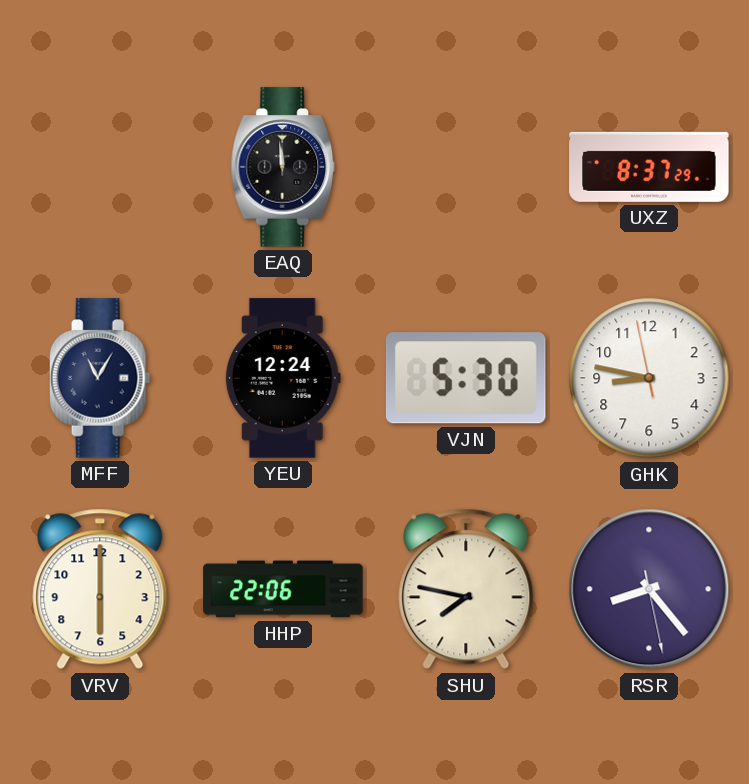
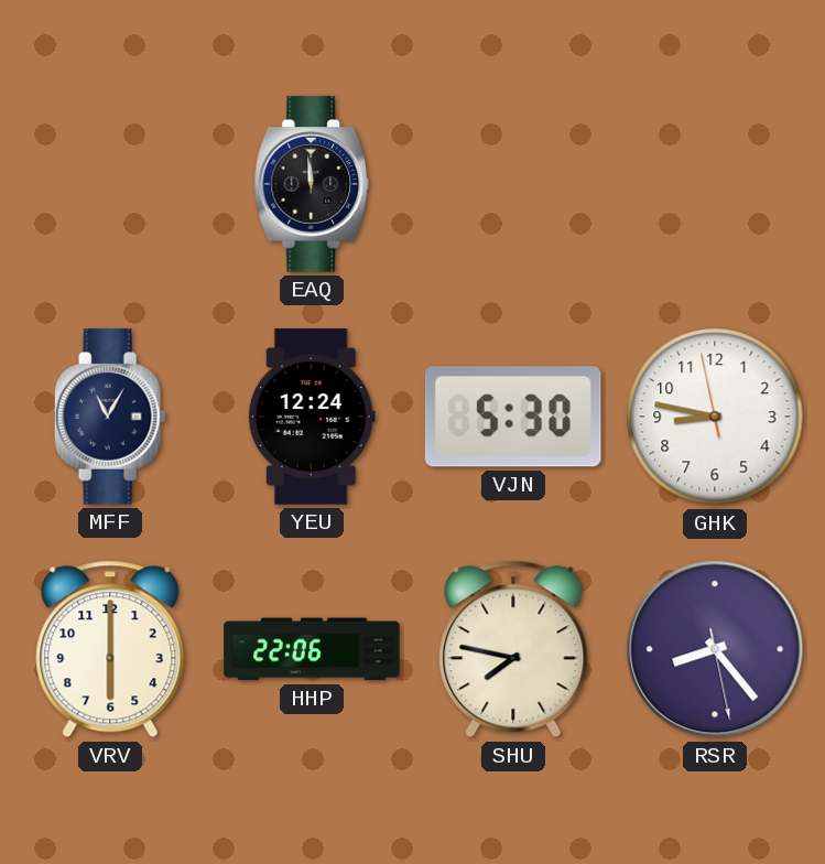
UXZ: 8:37 -> none
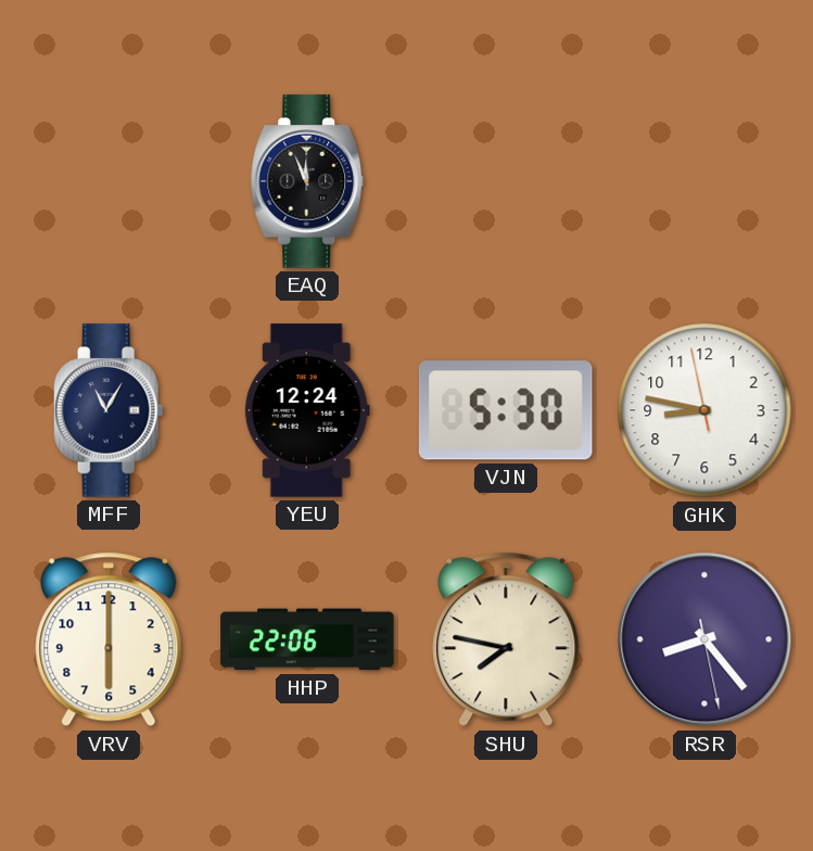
EAQ: 11:59 -> 11:56
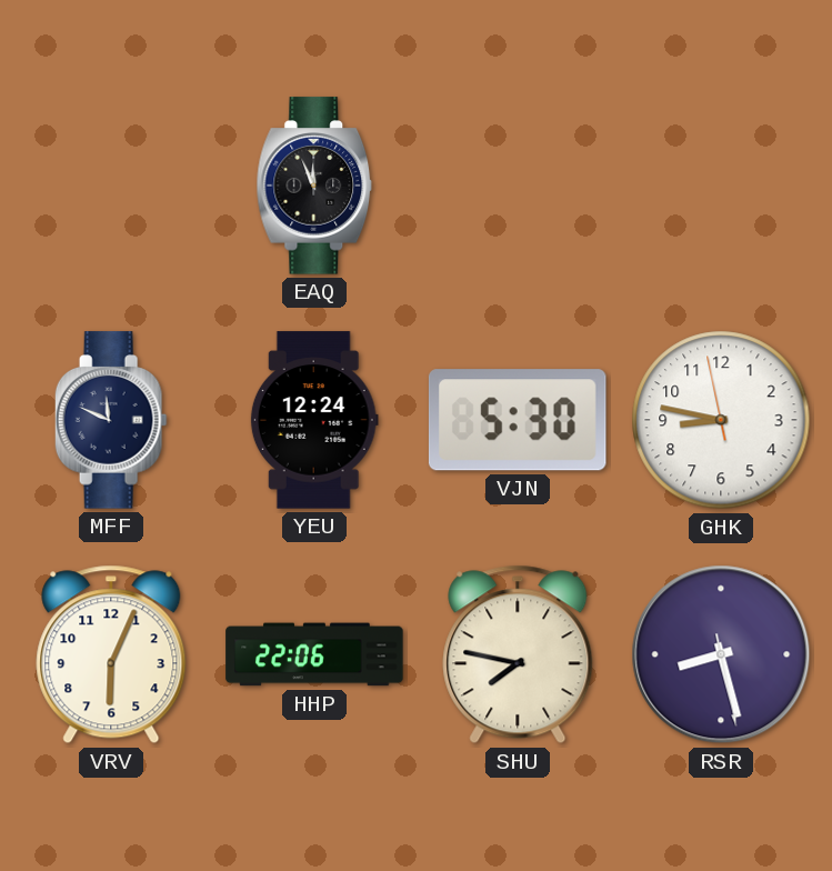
MFF: 11:05 -> 11:49
VRV: 6:00 -> 6:04
RSR: 8:23 -> 8:27
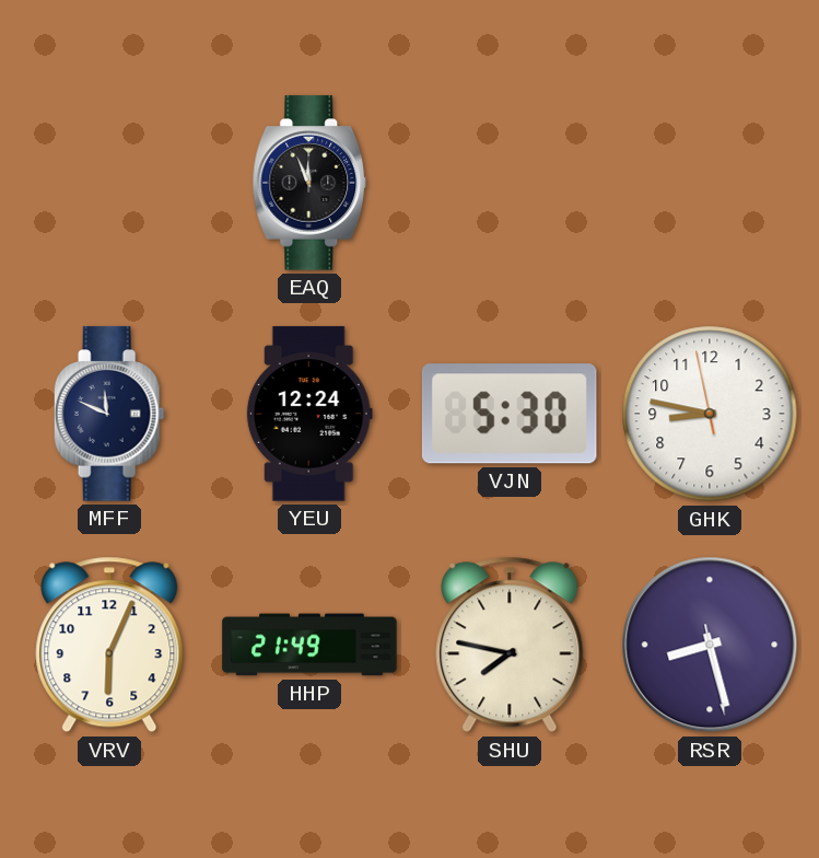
HHP: 22:06 -> 21:49
